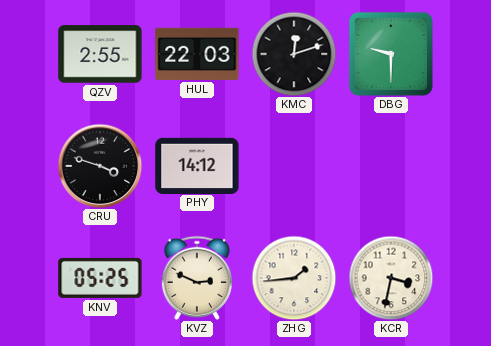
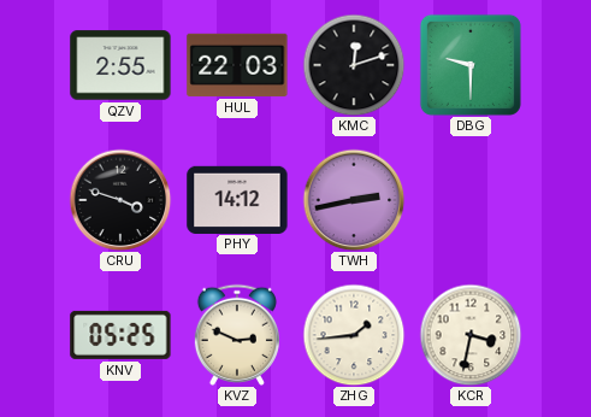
TWH: none -> 2:43
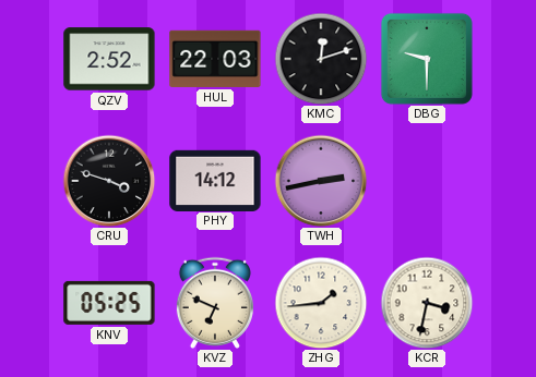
QZV: 2:55 -> 2:52
KVZ: 2:49 -> 6:49
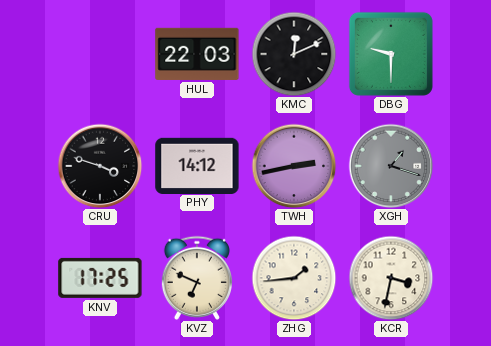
QZV: 2:52 -> none
KMC: 12:12 -> 12:11
XGH: none -> 1:18
KNV: 05:25 -> 17:25
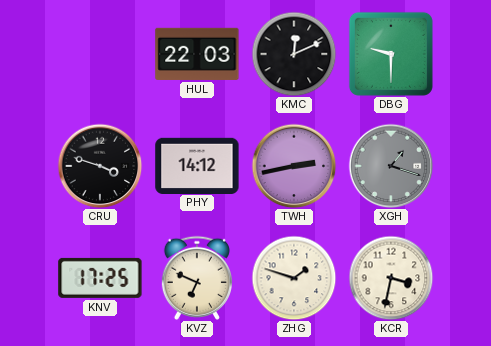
ZHG: 1:44 -> 1:48
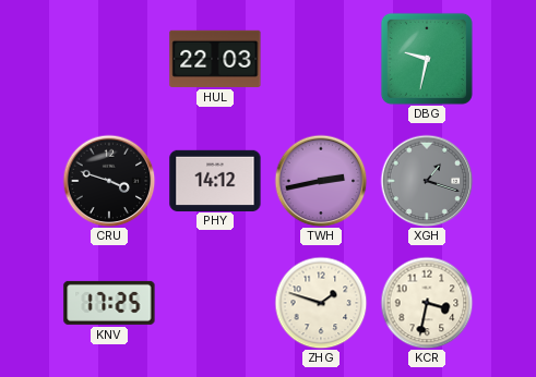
KMC: 12:11 -> none
DBG: 9:30 -> 9:32
KVZ: 6:49 -> none
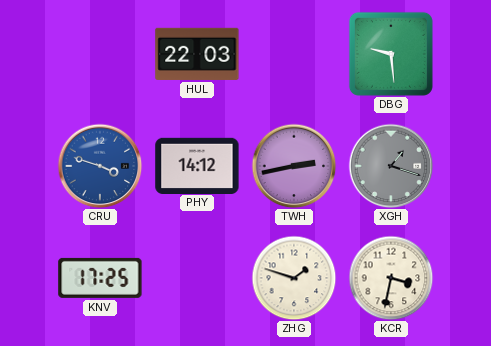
DBG: 9:32 -> 9:29
CRU dial: black -> blue
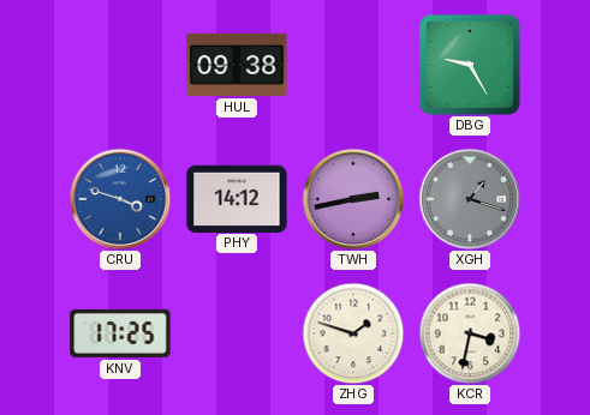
HUL: 22:03 -> 09:38
DBG: 9:29 -> 9:25
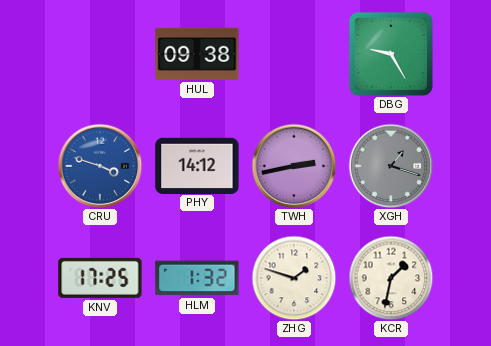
HLM: none -> 1:32
KCR: 3:32 -> 1:32
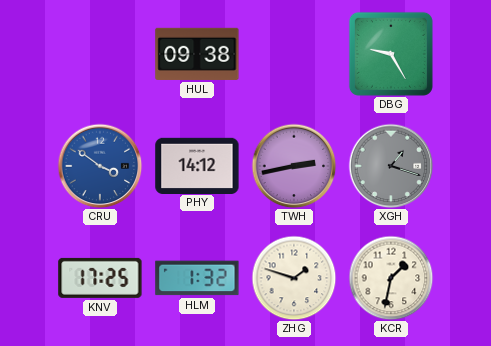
CRU: 3:48 -> 3:51
